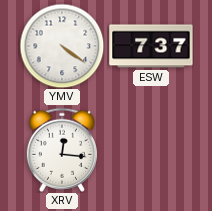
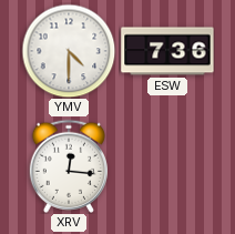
YMV: 4:21 -> 4:30
ESW: 7:37 -> 7:36
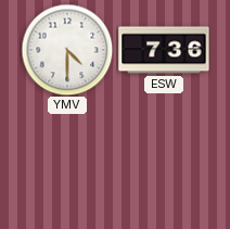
XRV: 12:16 -> none
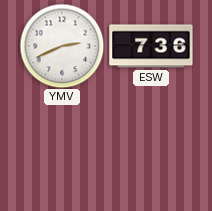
YMV: 4:30 -> 2:41
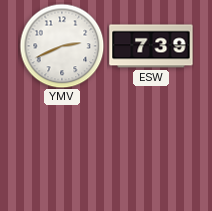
ESW: 7:36 -> 7:39
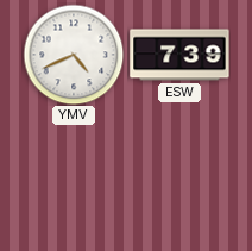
YMV: 2:41 -> 4:41
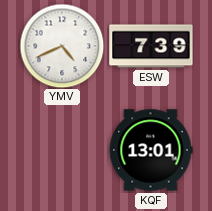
KQF: none -> 13:01
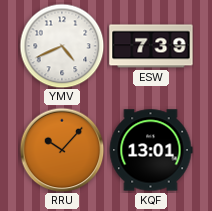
RRU: none -> 10:07
